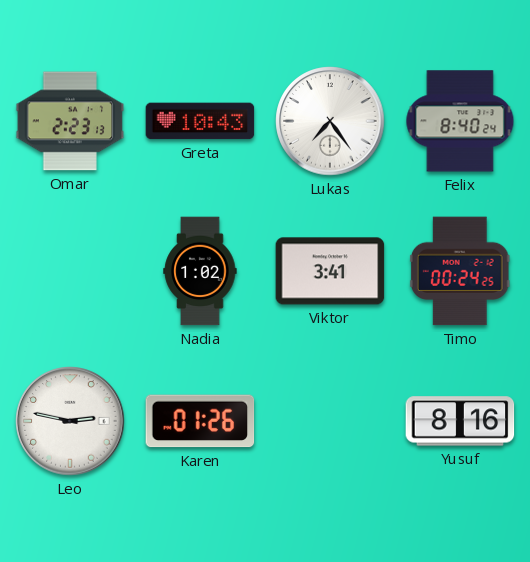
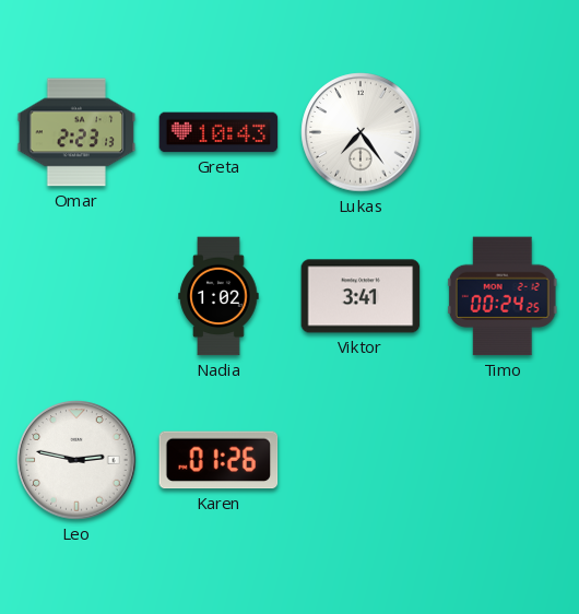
Felix: 8:40 -> none
Yusuf: 8:16 -> none
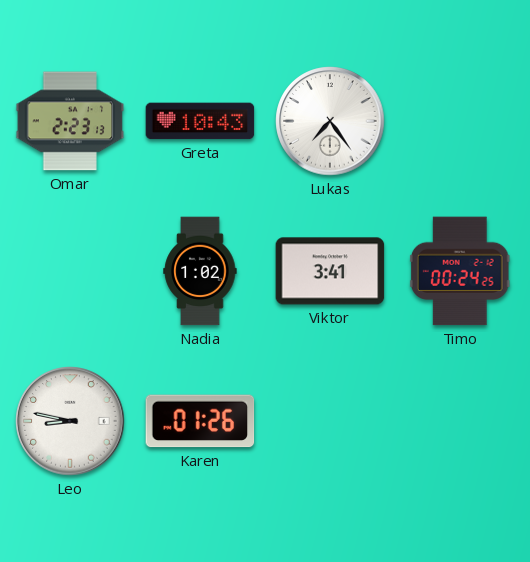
Leo: 2:47 -> 8:47
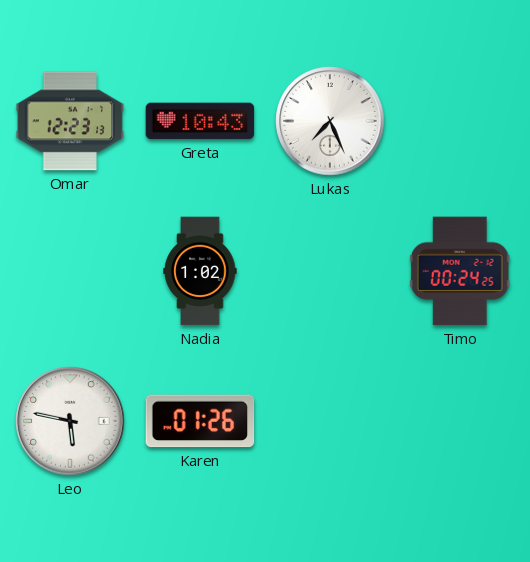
Omar: 2:23 -> 12:23
Lukas: 7:24 -> 7:26
Viktor: 3:41 -> none
Leo: 8:47 -> 5:47
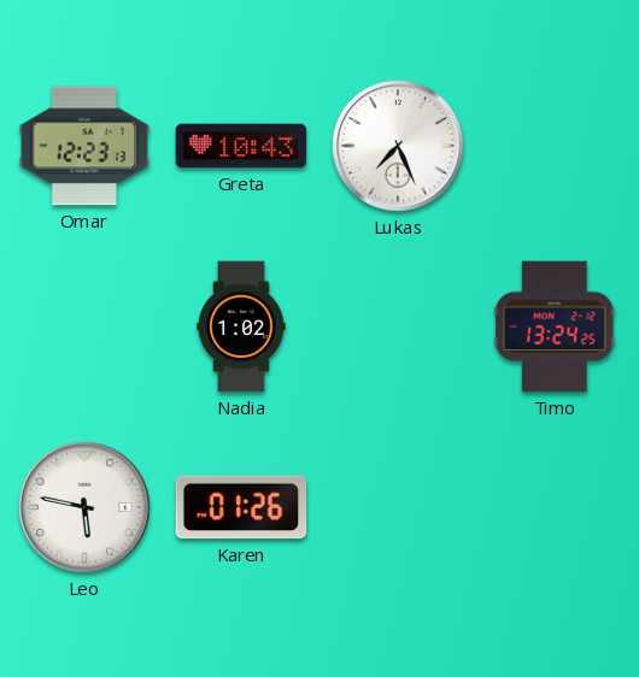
Timo: 00:24 -> 13:24
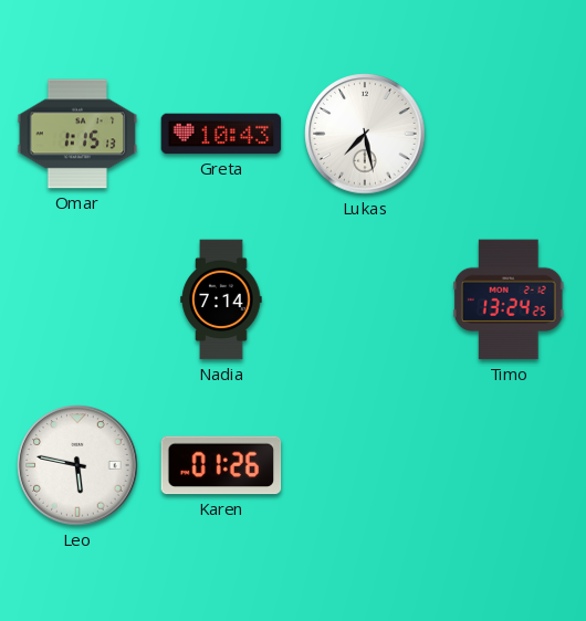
Omar: 12:23 -> 1:15
Lukas: 7:26 -> 7:28
Nadia: 1:02 -> 7:14
